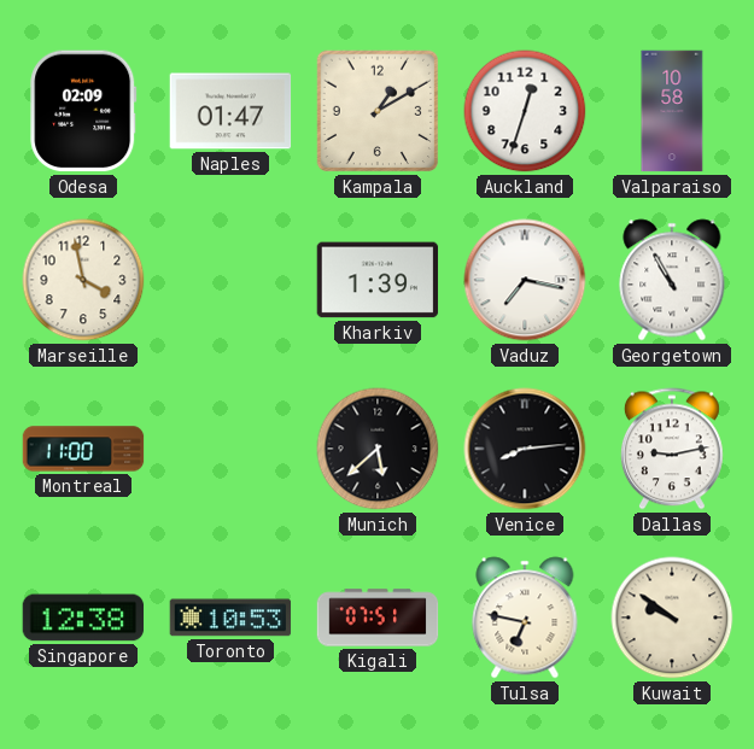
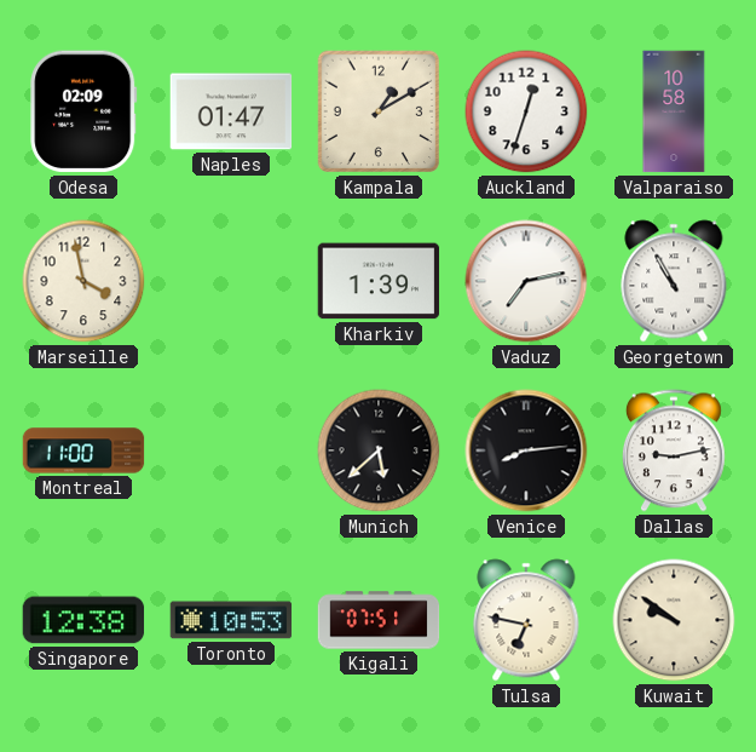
Vaduz: 7:17 -> 7:13
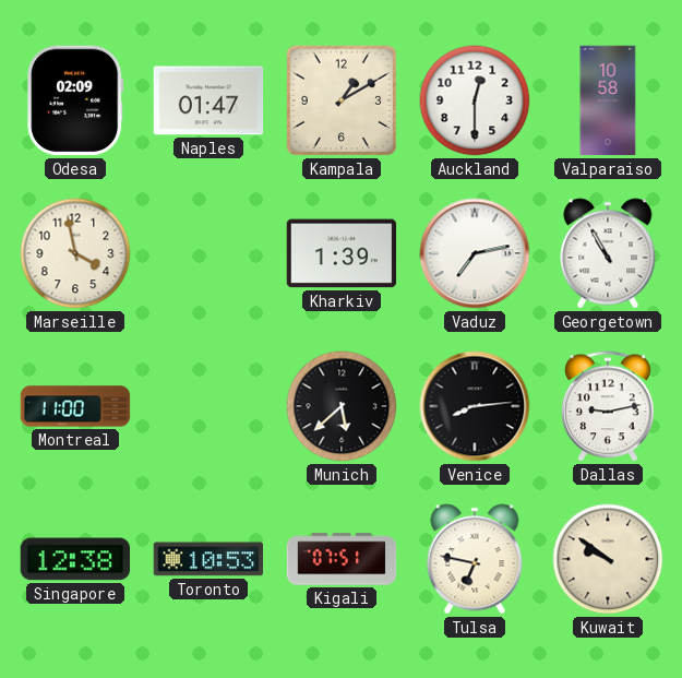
Auckland: 12:33 -> 12:30
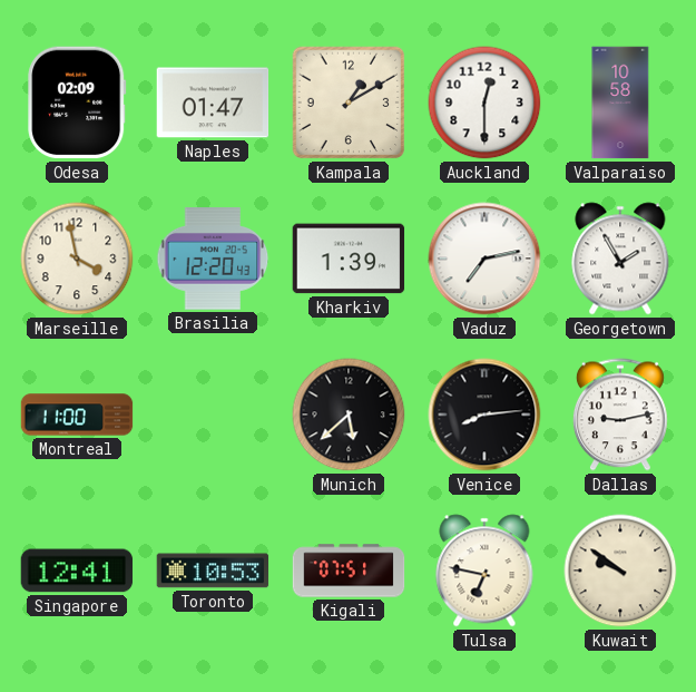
Brasilia: none -> 12:20
Georgetown: 10:55 -> 1:55
Singapore: 12:38 -> 12:41
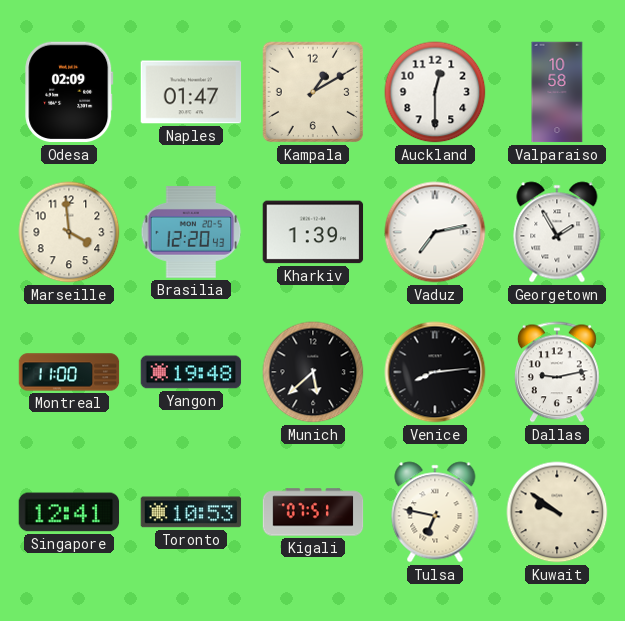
Marseille: 3:58 -> 3:59
Yangon: none -> 19:48
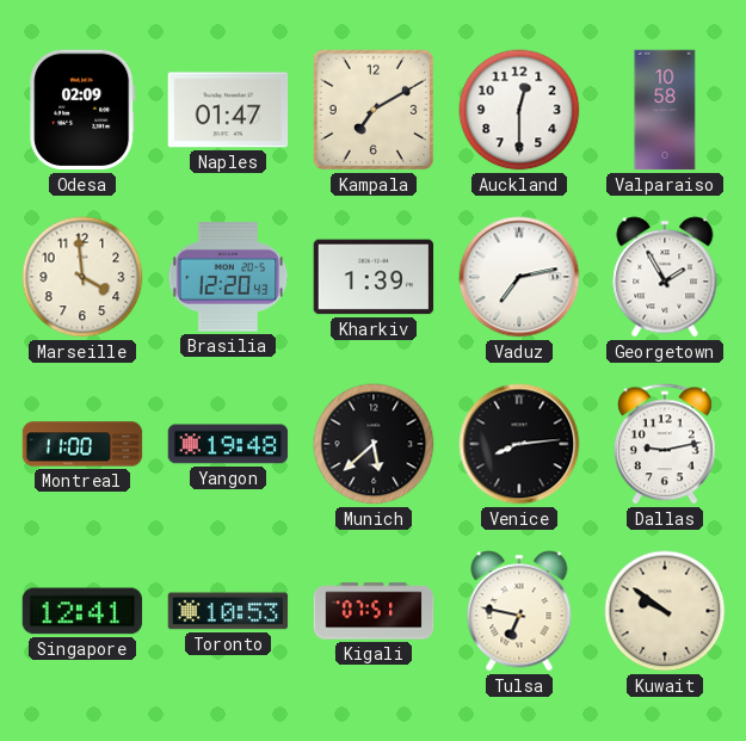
Kampala: 1:10 -> 7:10
